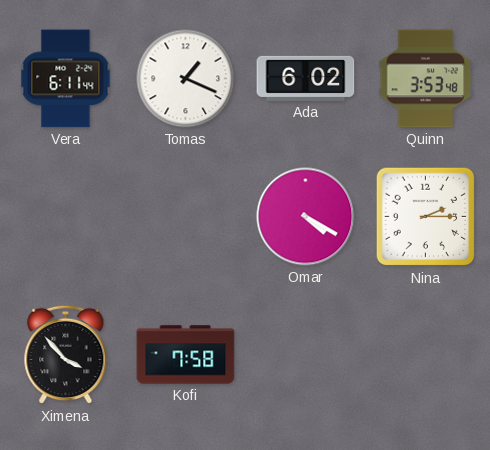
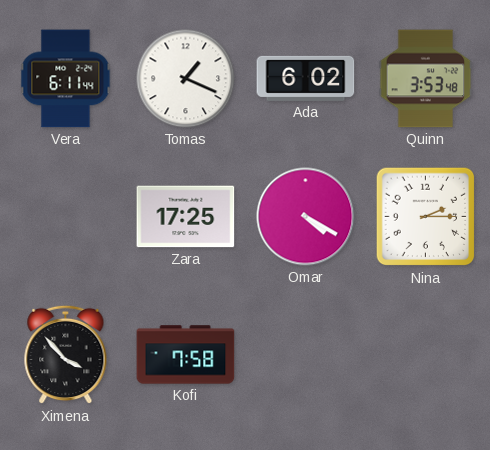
Zara: none -> 17:25
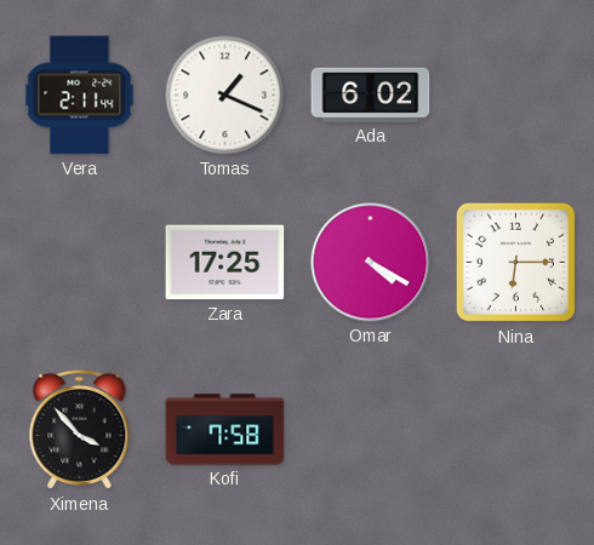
Vera: 6:11 -> 2:11
Quinn: 3:53 -> none
Nina: 2:15 -> 6:15
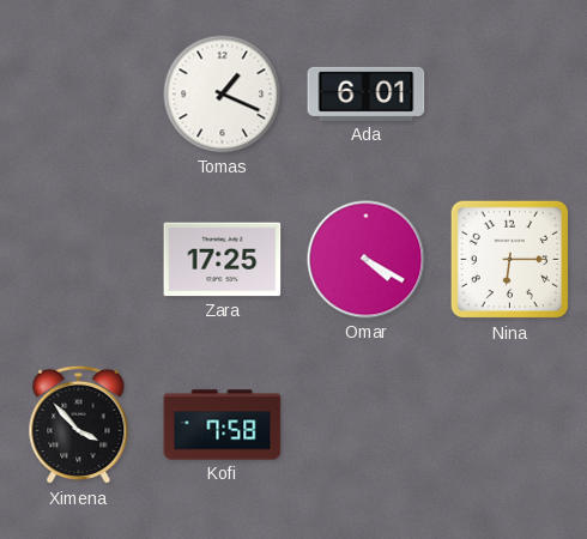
Vera: 2:11 -> none
Ada: 6:02 -> 6:01
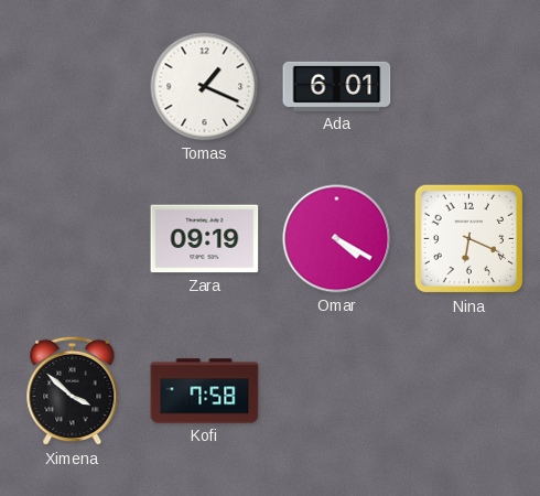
Zara: 17:25 -> 09:19
Nina: 6:15 -> 6:19
Ximena: 3:53 -> 3:52
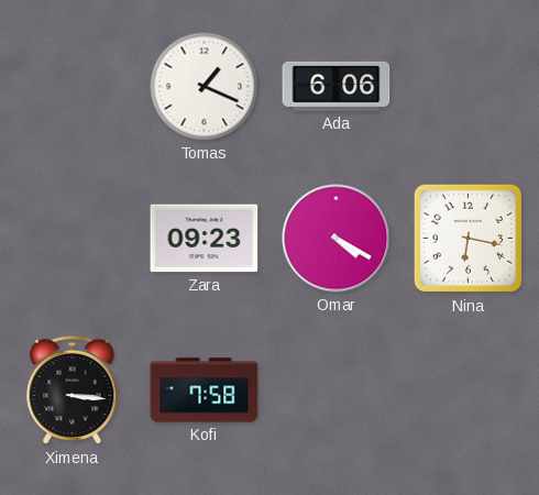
Ada: 6:01 -> 6:06
Zara: 09:19 -> 09:23
Nina: 6:19 -> 6:17
Ximena: 3:52 -> 3:16
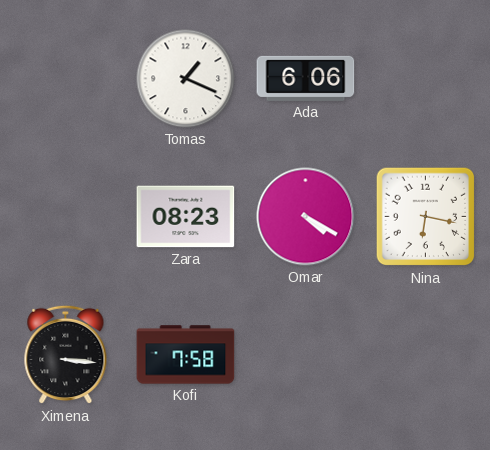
Zara: 09:23 -> 08:23
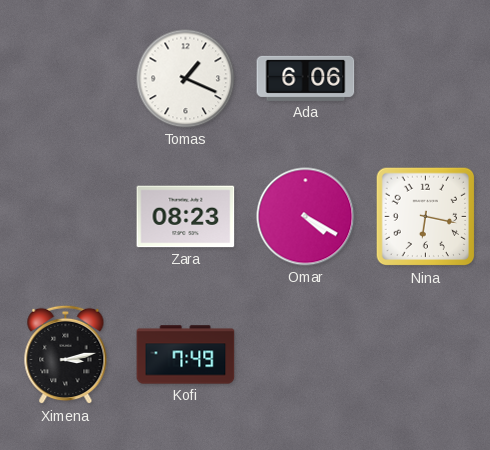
Ximena: 3:16 -> 3:13
Kofi: 7:58 -> 7:49
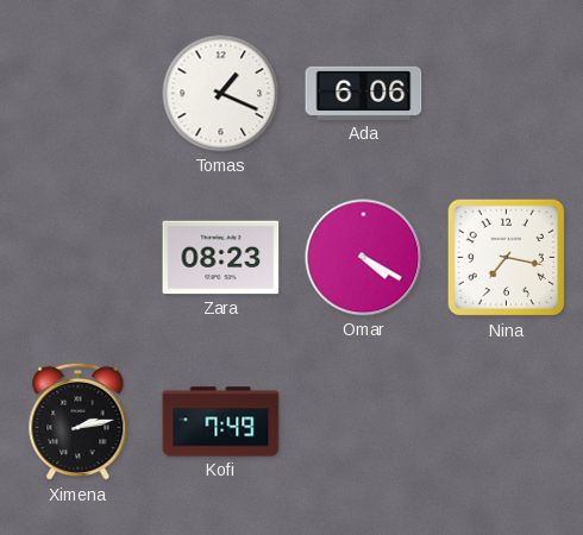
Nina: 6:17 -> 7:17
Ximena: 3:13 -> 2:13
